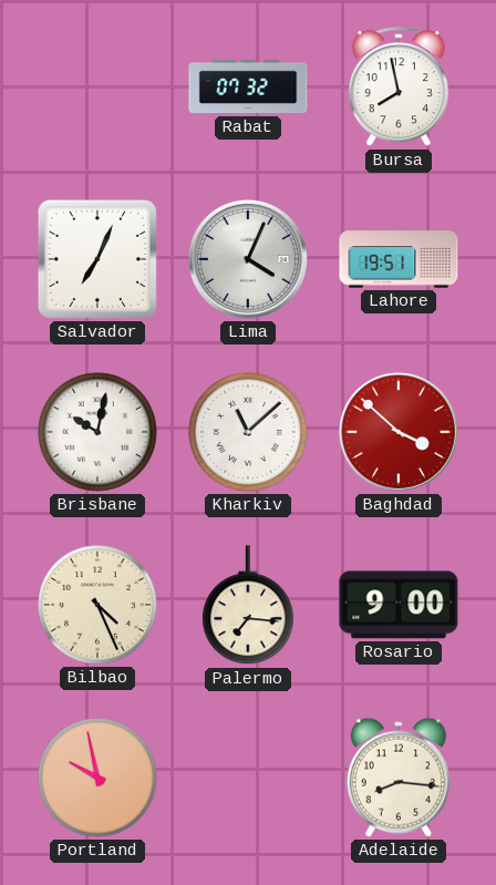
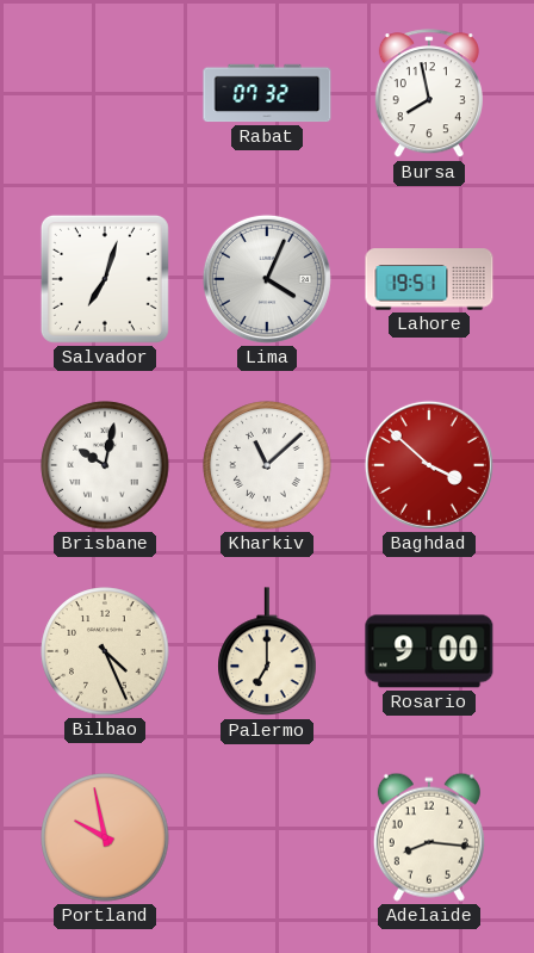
Salvador: 7:04 -> 7:03
Palermo: 7:16 -> 7:00
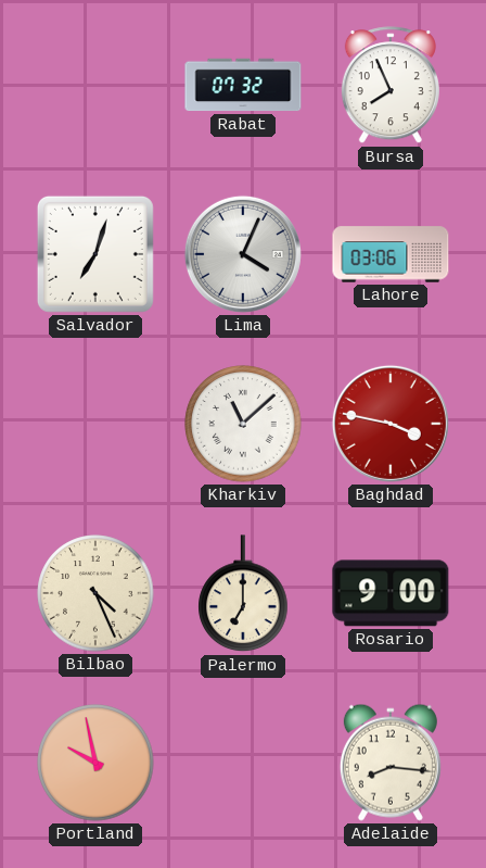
Bursa: 7:58 -> 7:56
Lahore: 19:51 -> 03:06
Brisbane: 10:02 -> none
Baghdad: 3:52 -> 3:47
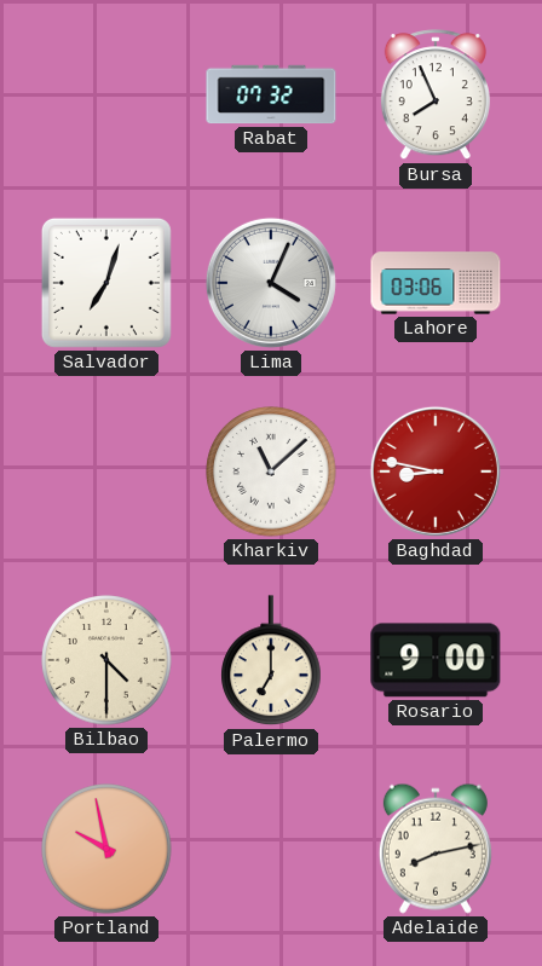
Baghdad: 3:47 -> 8:47
Bilbao: 4:26 -> 4:30
Adelaide: 8:16 -> 8:13
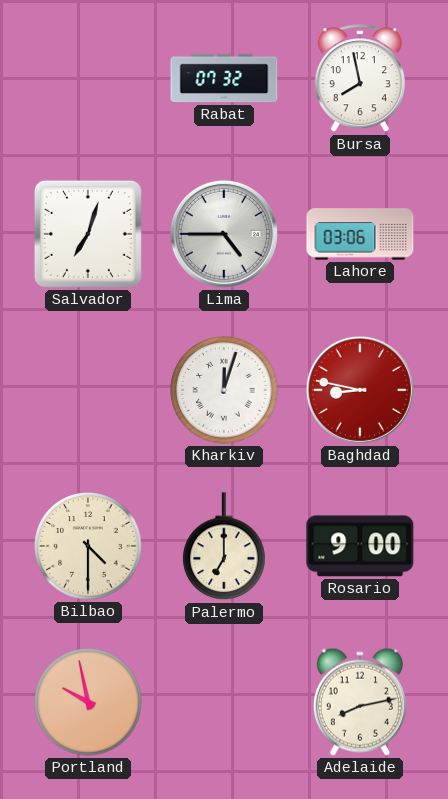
Bursa: 7:56 -> 7:58
Lima: 4:04 -> 4:45
Kharkiv: 11:08 -> 12:03
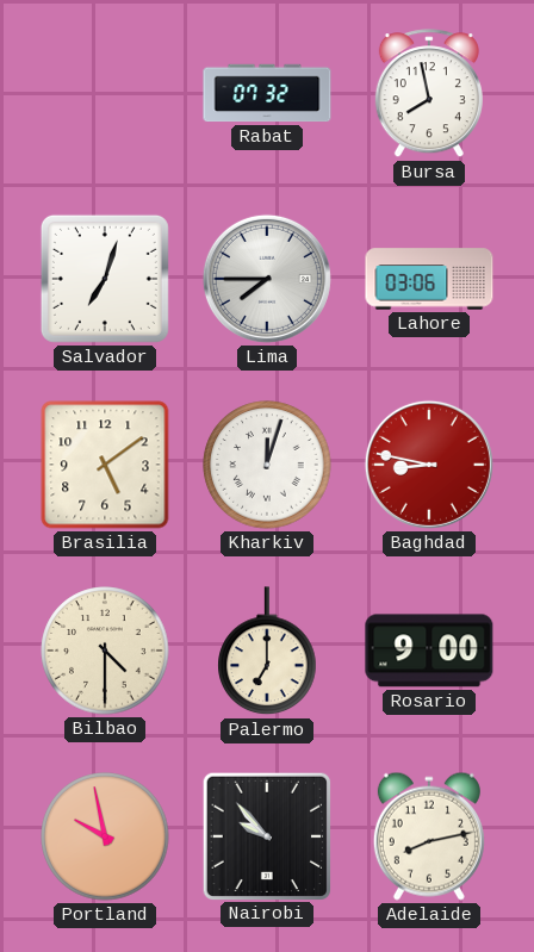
Lima: 4:45 -> 7:45
Brasilia: none -> 5:09
Nairobi: none -> 9:53
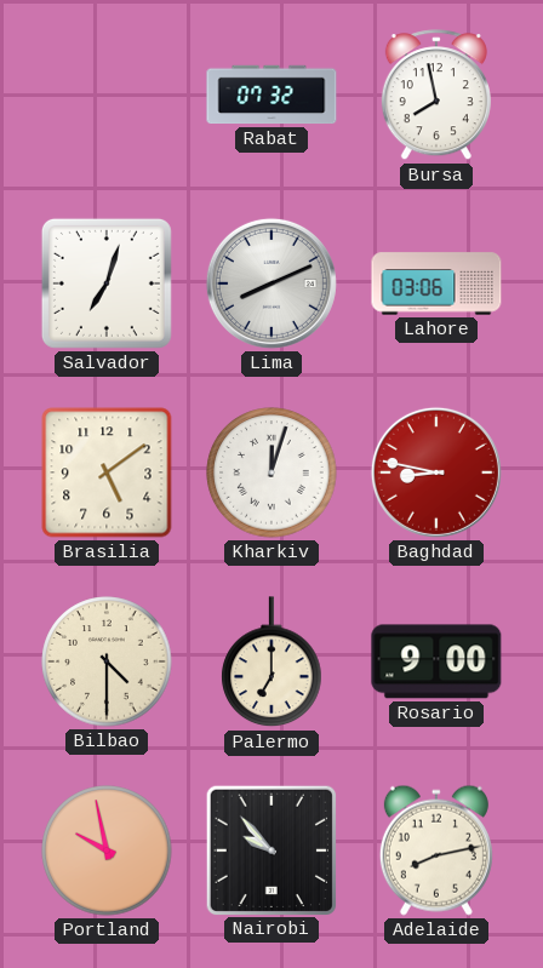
Lima: 7:45 -> 8:11
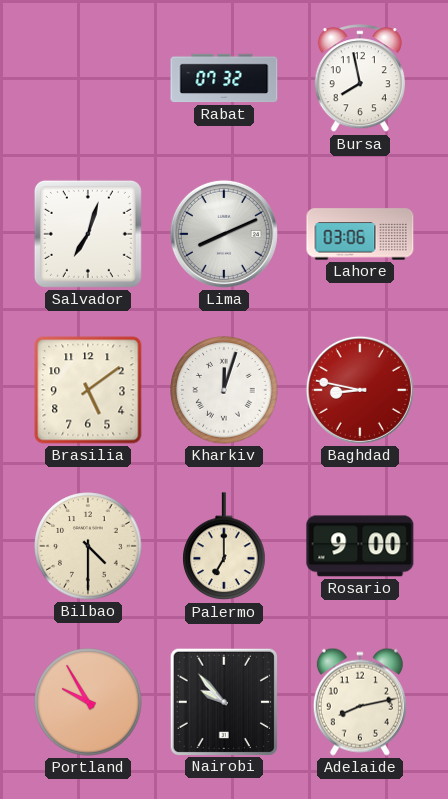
Portland: 9:58 -> 9:55
